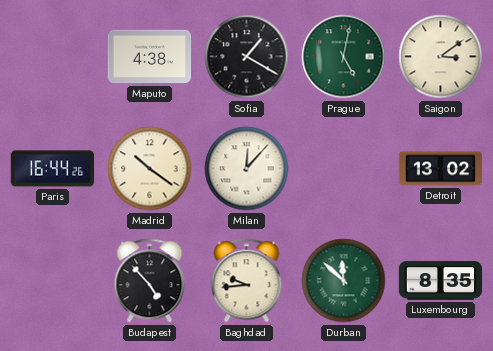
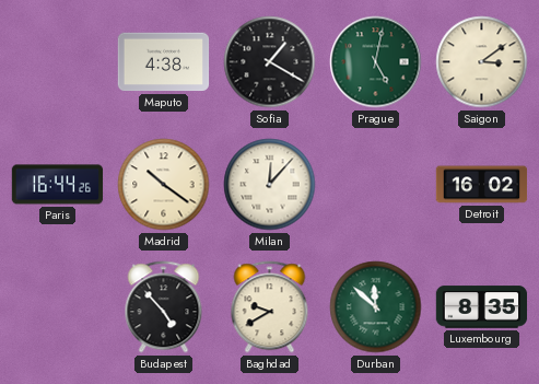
Detroit: 13:02 -> 16:02
Baghdad: 9:44 -> 9:40
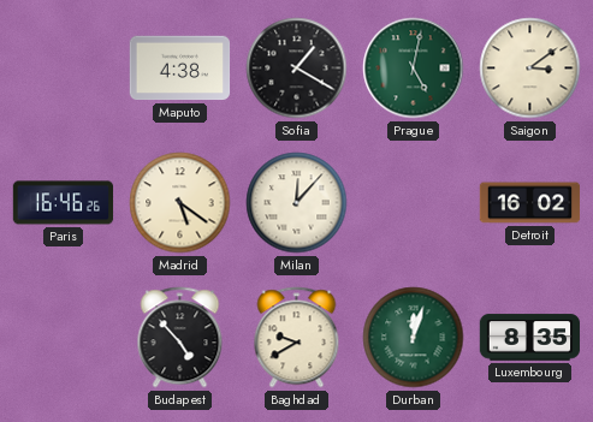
Paris: 16:44 -> 16:46
Madrid: 10:21 -> 5:21
Durban: 11:52 -> 12:03
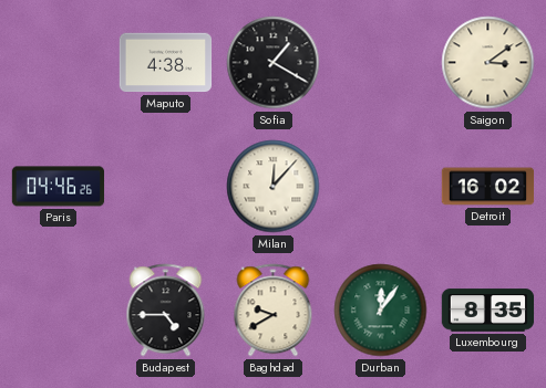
Prague: 5:02 -> none
Paris: 16:46 -> 04:46
Madrid: 5:21 -> none
Budapest: 4:53 -> 4:45
Durban: 12:03 -> 12:06
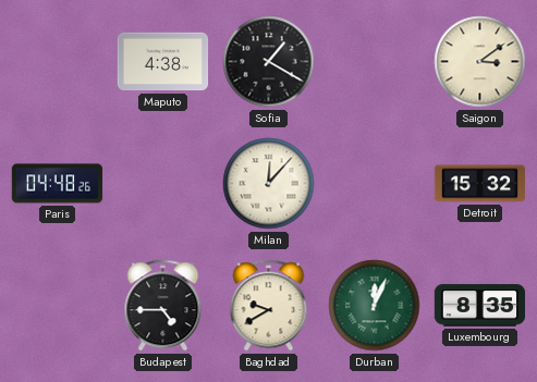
Paris: 04:46 -> 04:48
Detroit: 16:02 -> 15:32
Durban: 12:06 -> 12:04
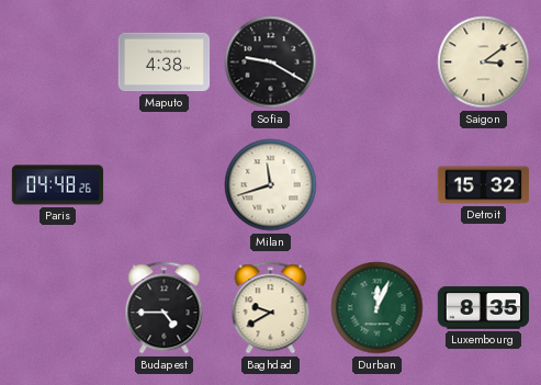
Sofia: 1:20 -> 9:20
Milan: 12:07 -> 11:42
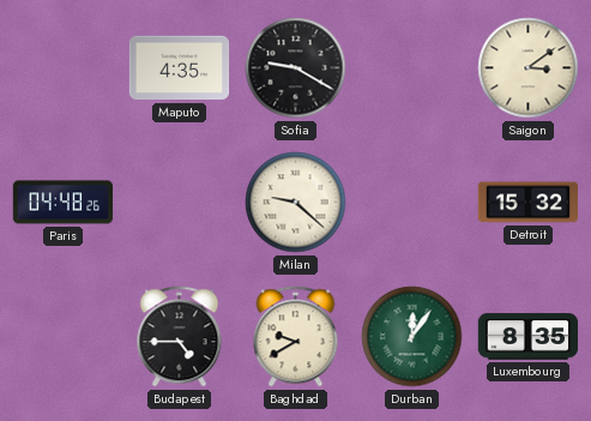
Maputo: 4:38 -> 4:35
Milan: 11:42 -> 9:22
Durban: 12:04 -> 12:06
